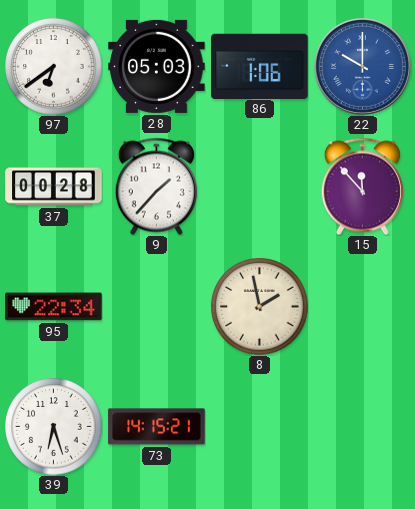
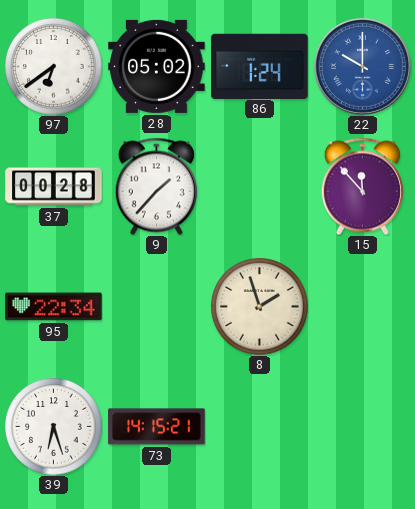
28: 05:03 -> 05:02
86: 1:06 -> 1:24
8: 1:58 -> 1:57
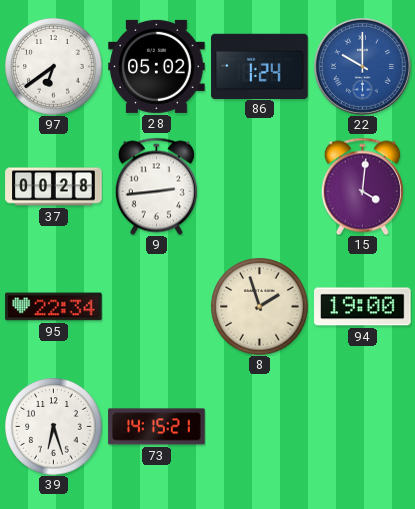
9: 1:37 -> 2:44
15: 11:53 -> 4:01
94: none -> 19:00
